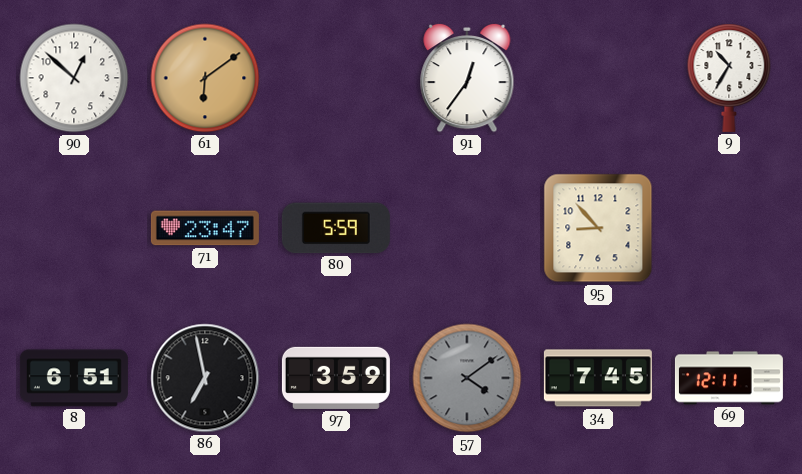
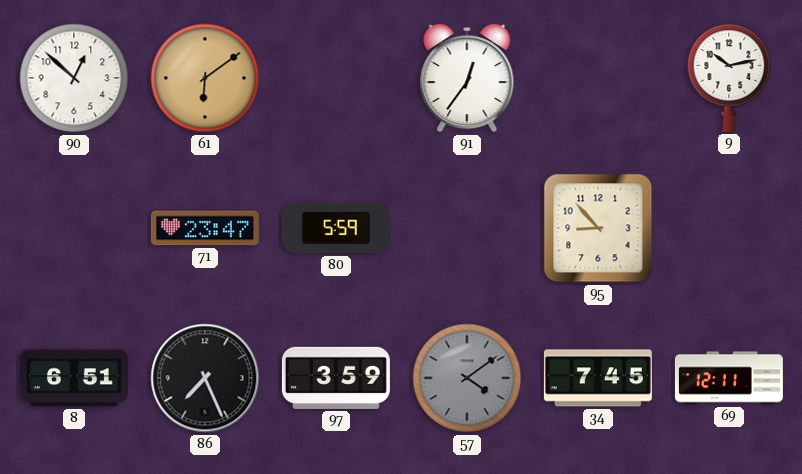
9: 10:35 -> 10:13
86: 6:58 -> 7:26
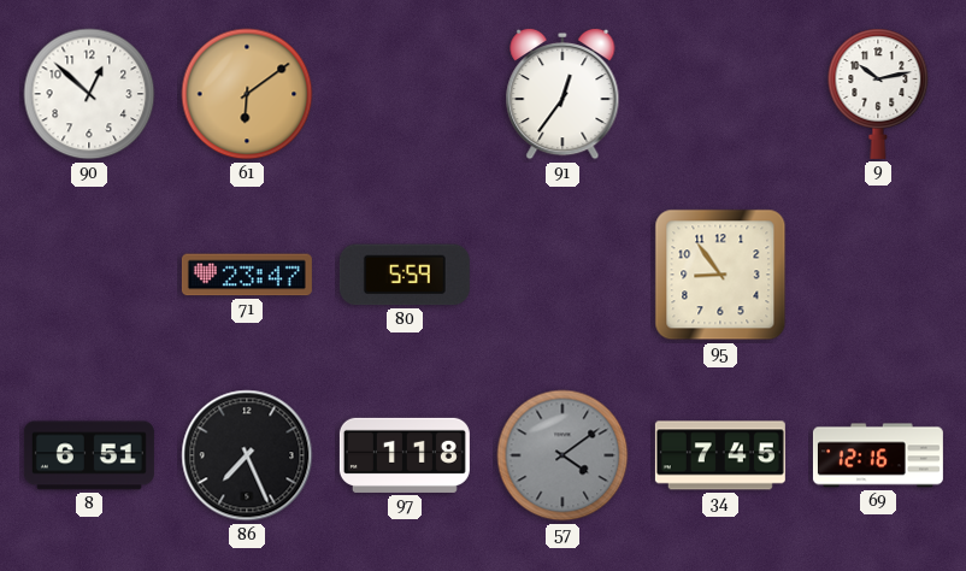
95: 8:53 -> 8:54
97: 3:59 -> 1:18
69: 12:11 -> 12:16
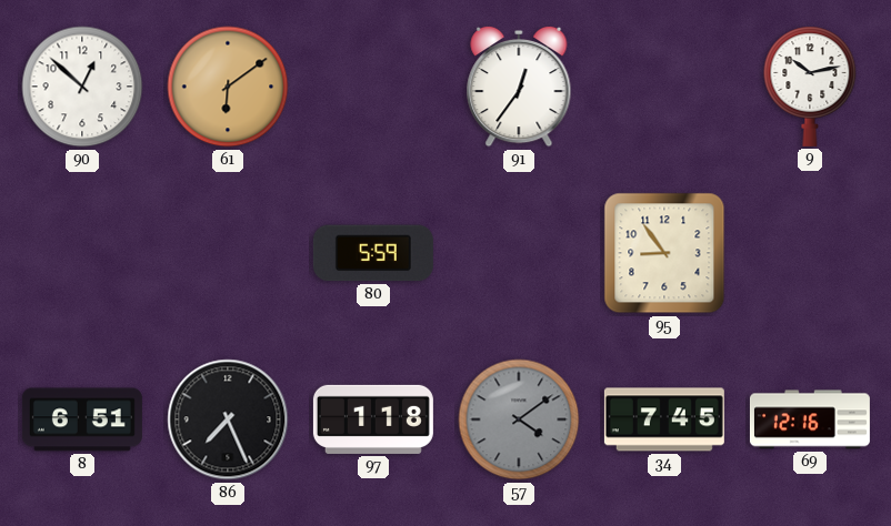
71: 23:47 -> none
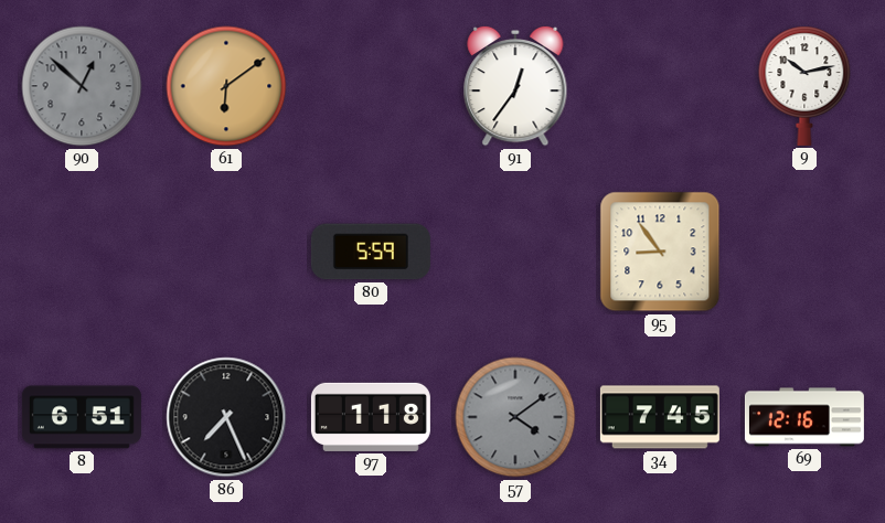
90 dial: white -> grey
